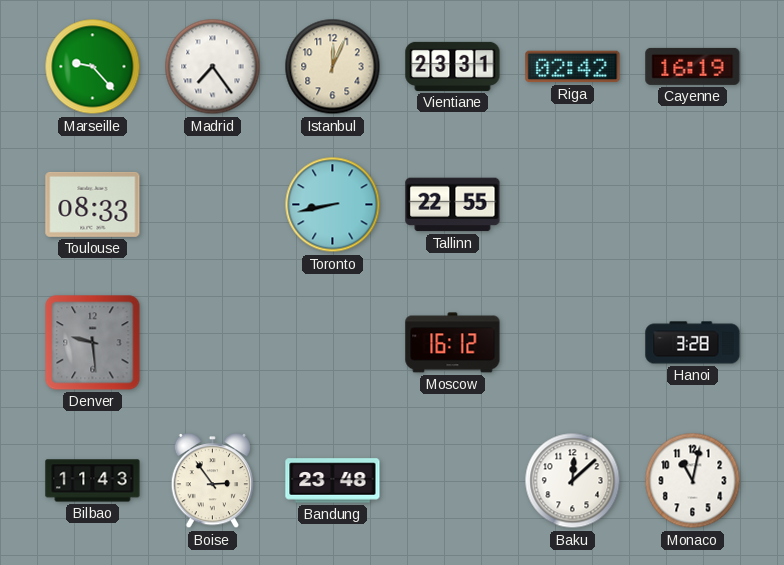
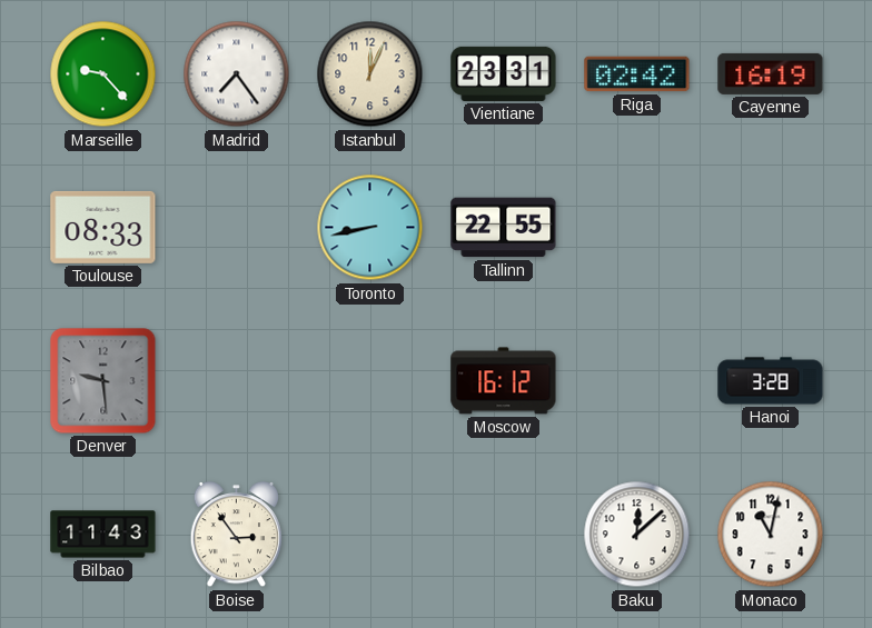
Bandung: 23:48 -> none
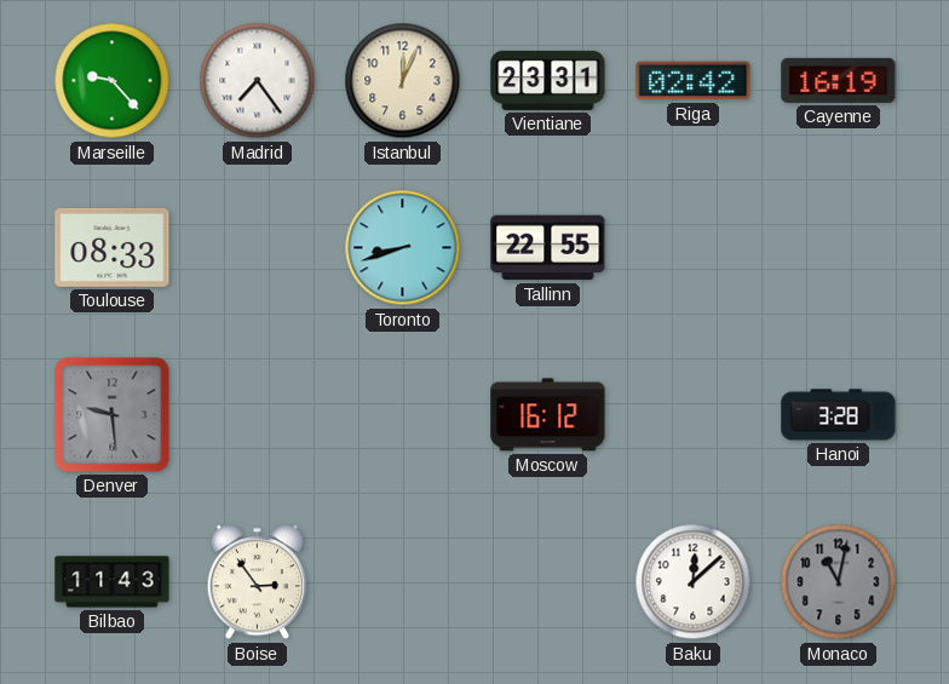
Toronto: 8:43 -> 8:42
Monaco dial: white -> grey
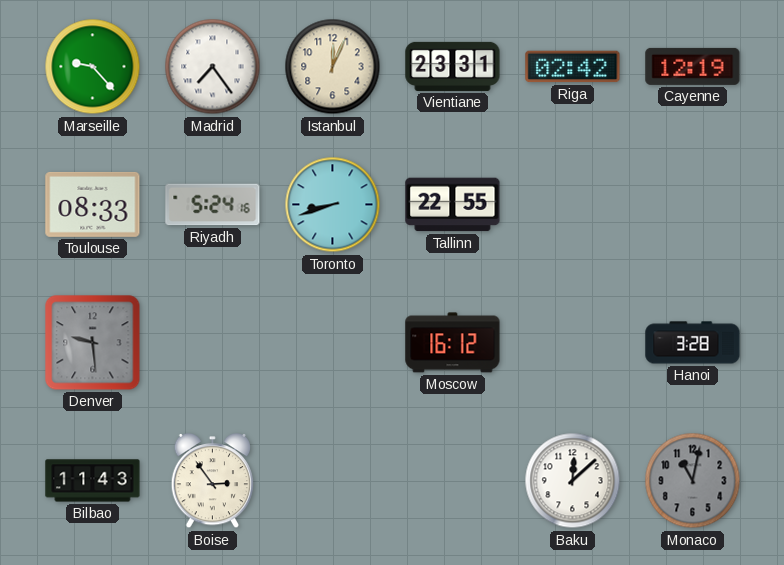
Cayenne: 16:19 -> 12:19
Riyadh: none -> 5:24
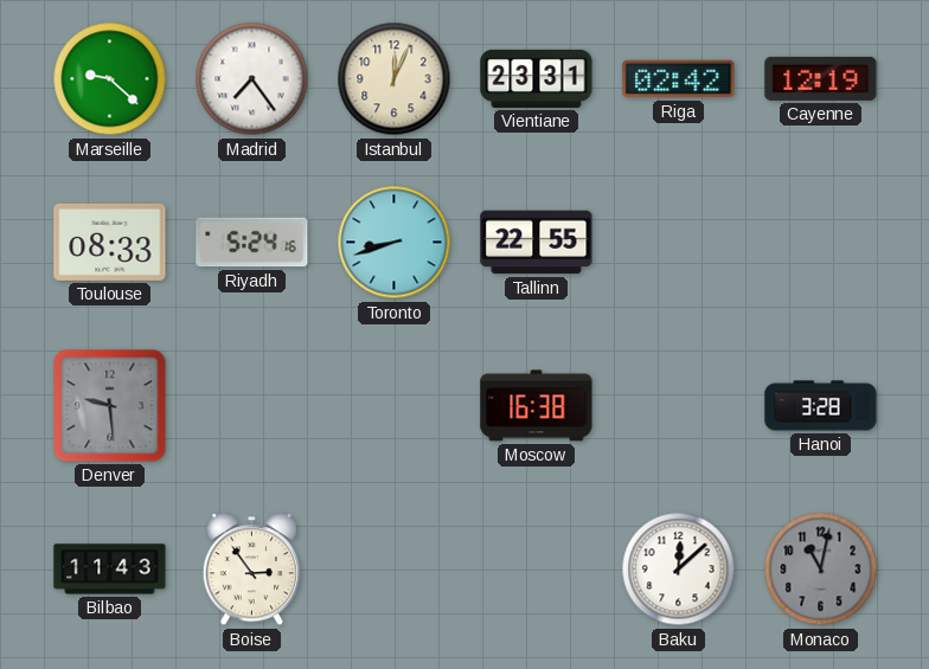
Marseille: 9:23 -> 9:22
Moscow: 16:12 -> 16:38
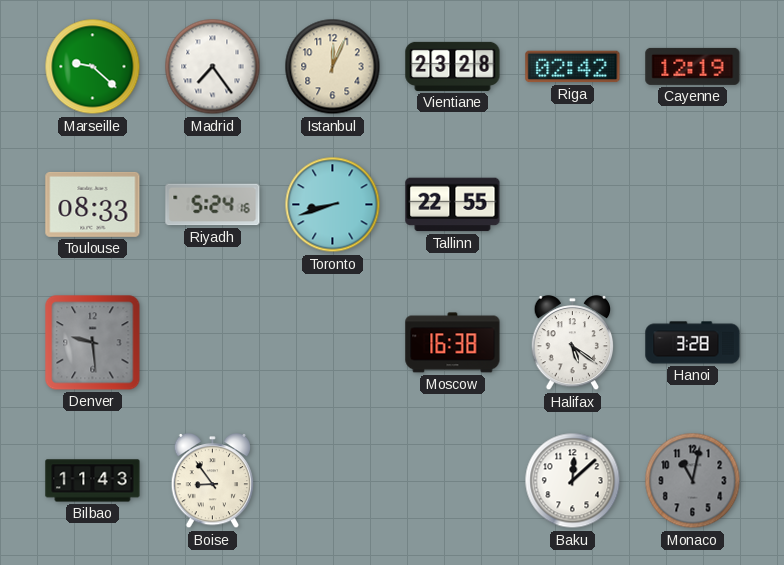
Vientiane: 23:31 -> 23:28
Halifax: none -> 5:21
Boise: 2:54 -> 8:54
